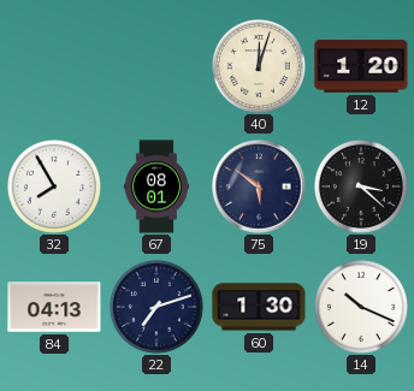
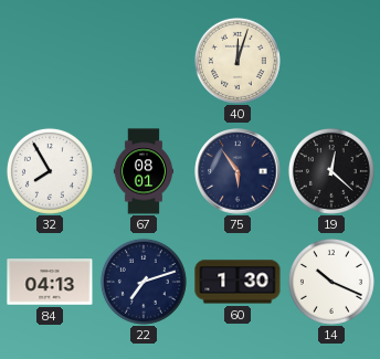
12: 1:20 -> none
75: 5:51 -> 5:54
19: 3:22 -> 12:22
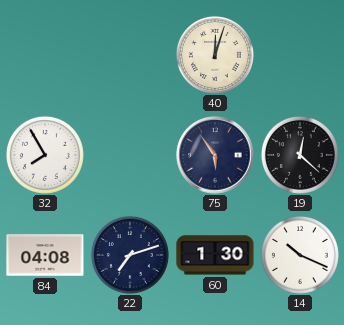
67: 08:01 -> none
84: 04:13 -> 04:08
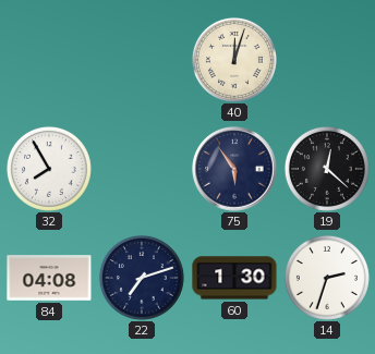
14: 10:19 -> 2:33
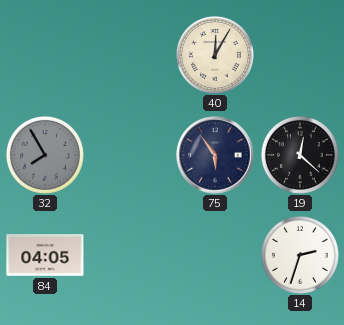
40: 12:03 -> 12:05
32 dial: white -> grey
84: 04:08 -> 04:05
22: 7:12 -> none
60: 1:30 -> none
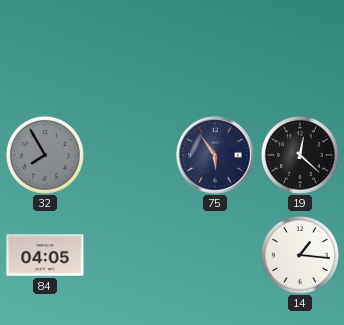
40: 12:05 -> none
14: 2:33 -> 1:16
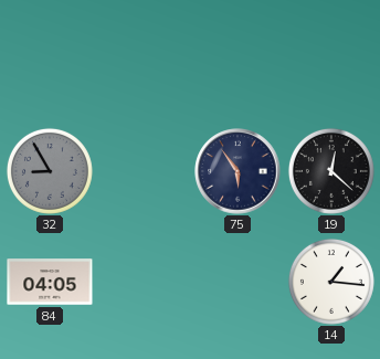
32: 7:55 -> 8:55
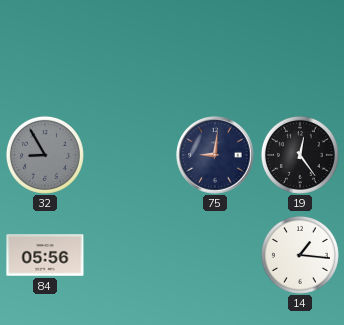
75: 5:54 -> 9:01
19: 12:22 -> 12:24
84: 04:05 -> 05:56
